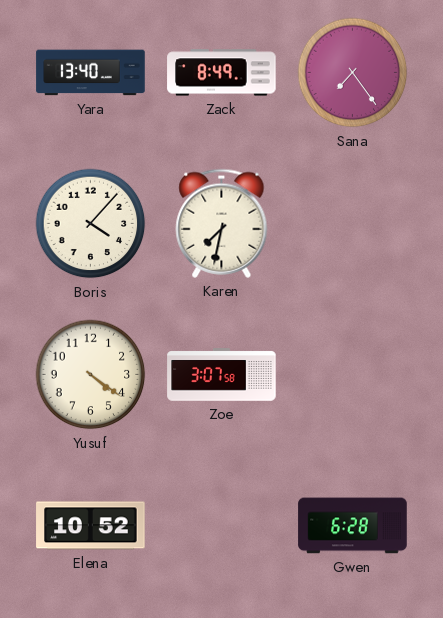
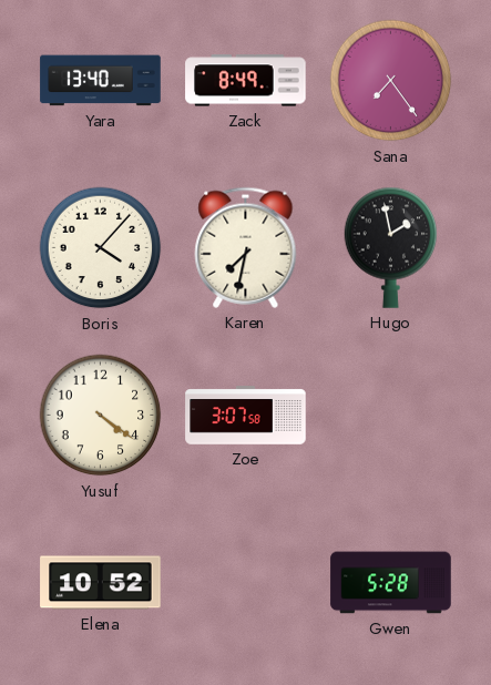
Hugo: none -> 1:58
Gwen: 6:28 -> 5:28
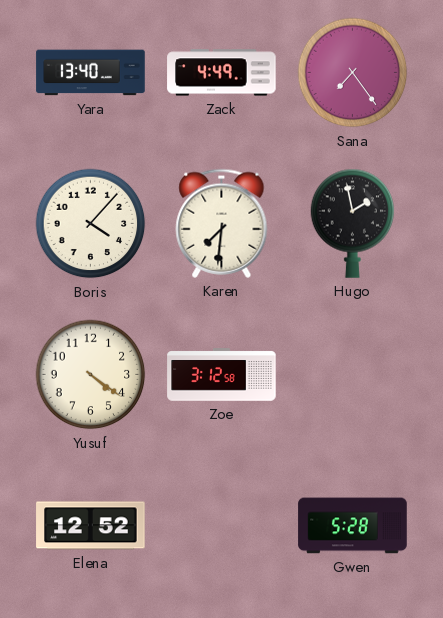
Zack: 8:49 -> 4:49
Karen: 7:32 -> 7:31
Zoe: 3:07 -> 3:12
Elena: 10:52 -> 12:52
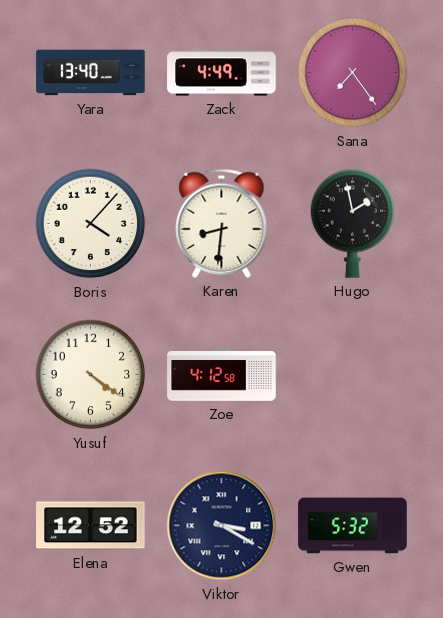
Karen: 7:31 -> 8:31
Zoe: 3:12 -> 4:12
Viktor: none -> 3:20
Gwen: 5:28 -> 5:32
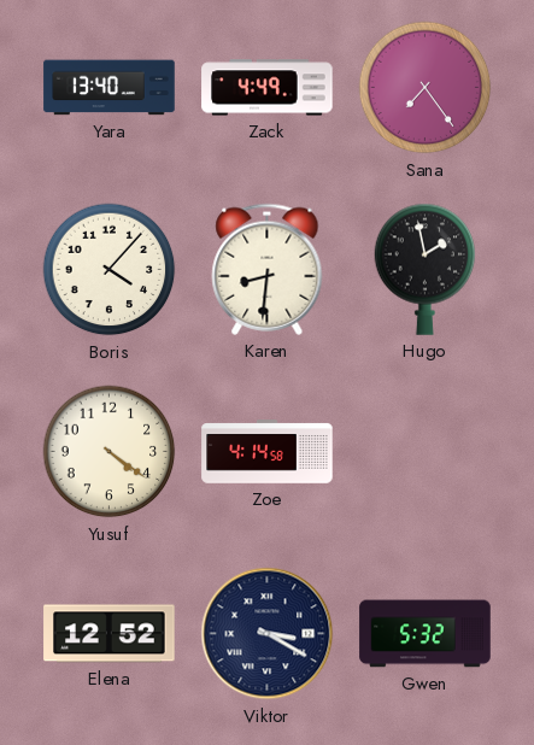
Zoe: 4:12 -> 4:14
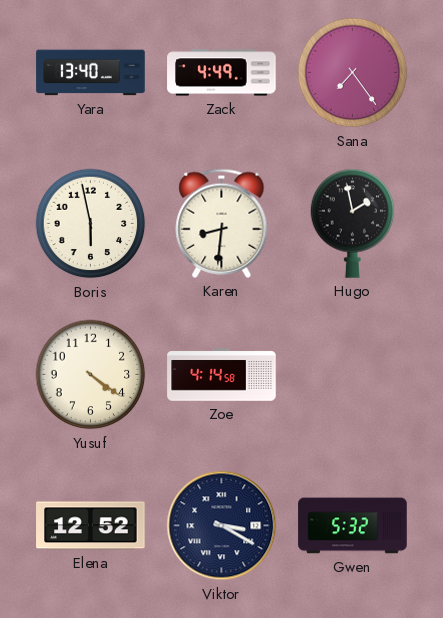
Boris: 4:07 -> 5:58
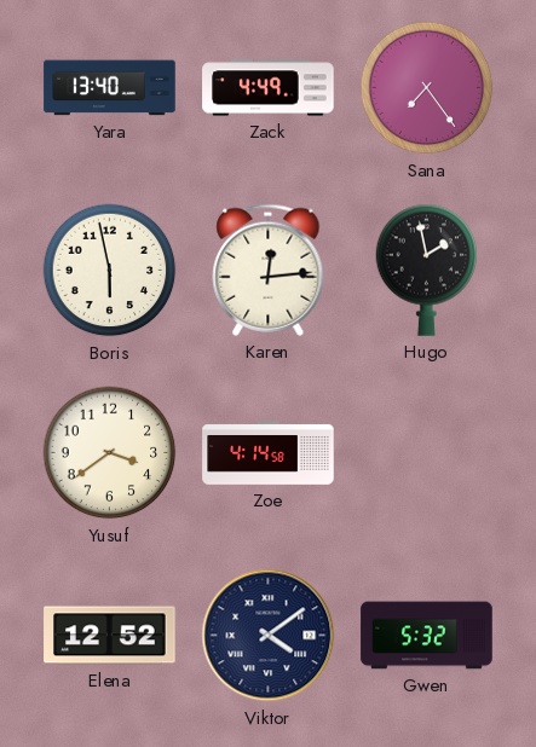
Karen: 8:31 -> 12:14
Yusuf: 4:21 -> 3:39
Viktor: 3:20 -> 4:09
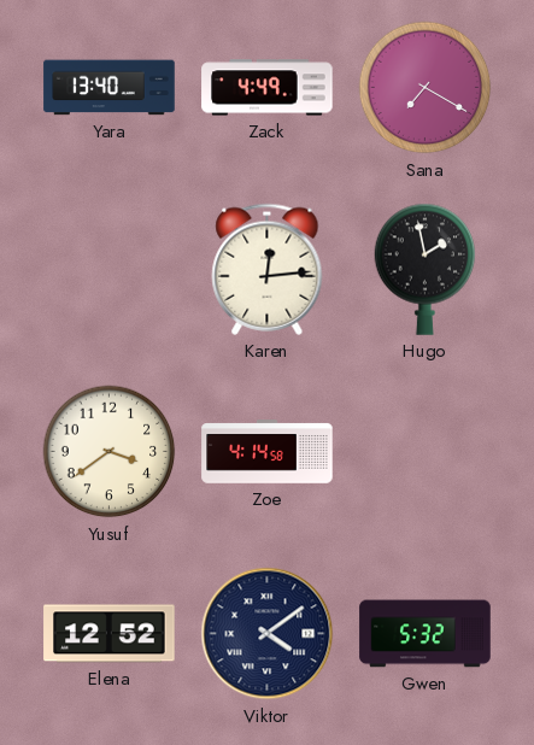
Sana: 7:24 -> 7:20
Boris: 5:58 -> none
